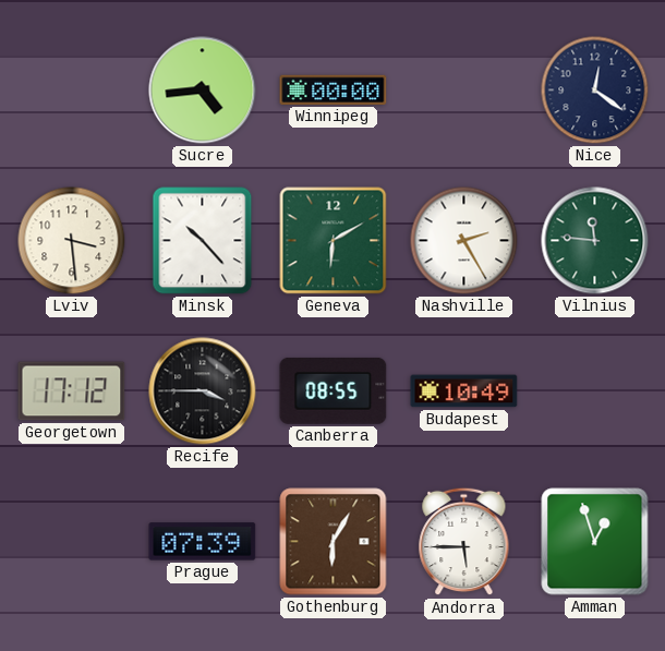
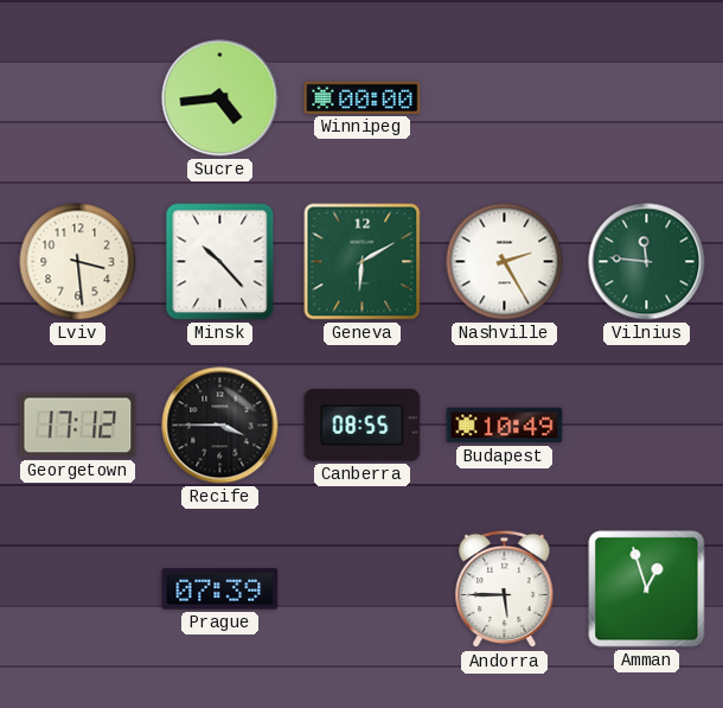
Nice: 12:21 -> none
Gothenburg: 6:05 -> none
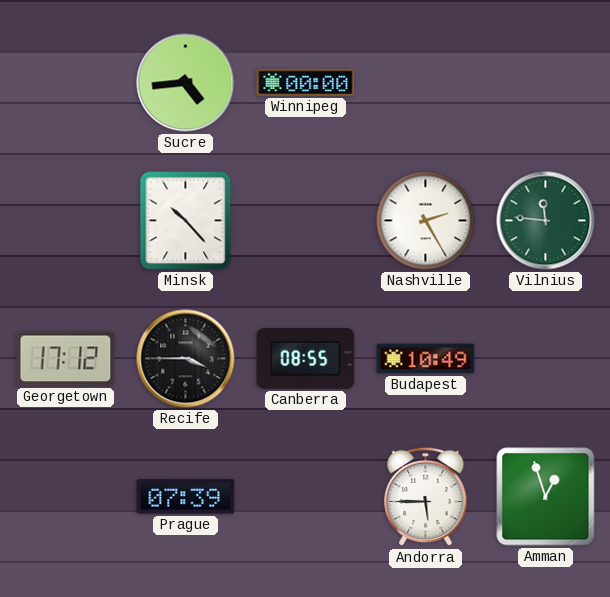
Lviv: 3:29 -> none
Geneva: 6:10 -> none
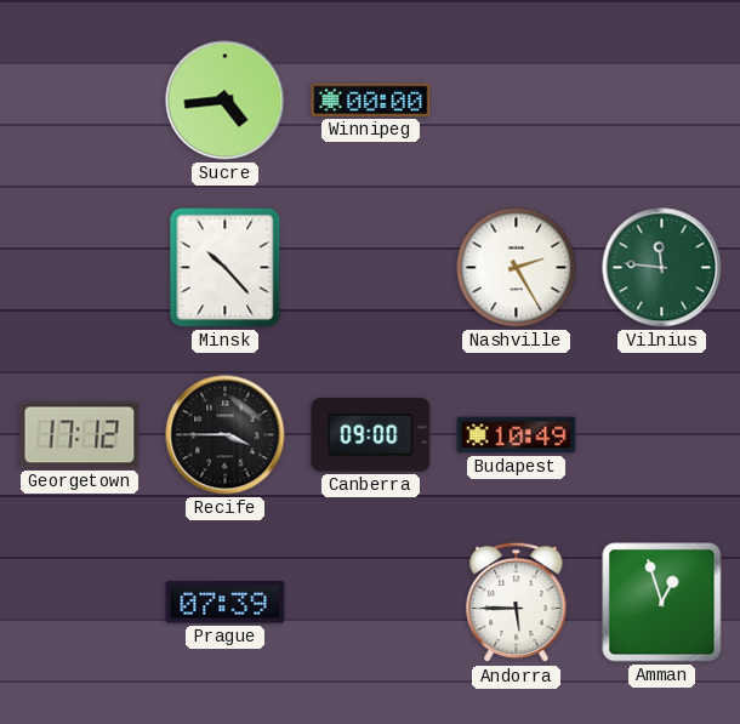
Canberra: 08:55 -> 09:00
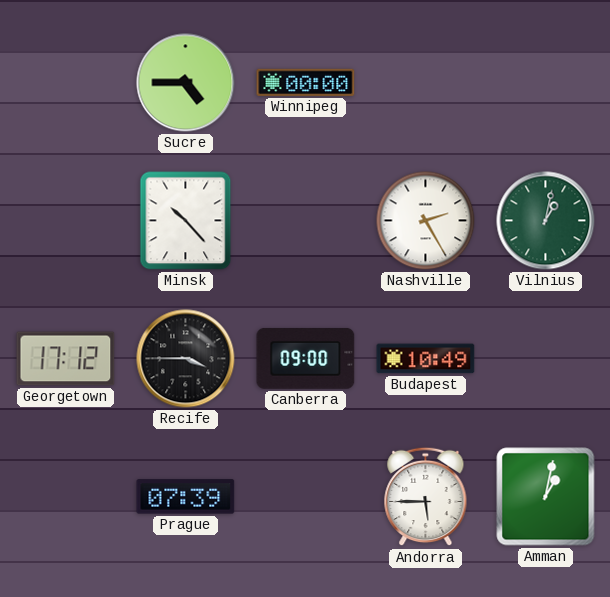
Sucre: 4:44 -> 4:45
Vilnius: 11:46 -> 1:02
Amman: 12:57 -> 1:02
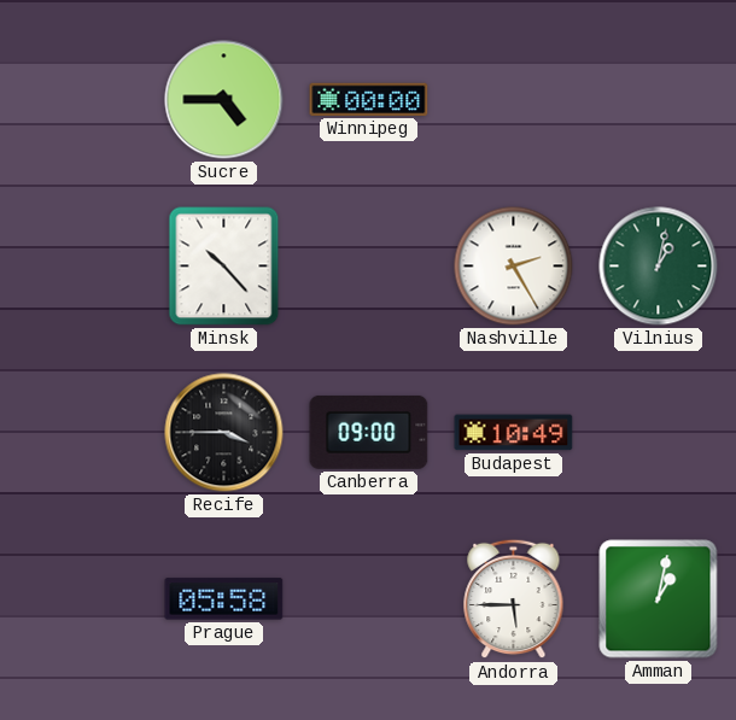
Georgetown: 17:12 -> none
Prague: 07:39 -> 05:58
